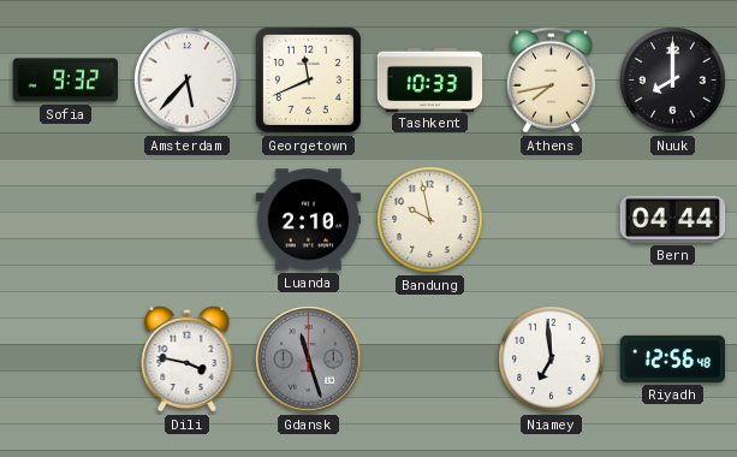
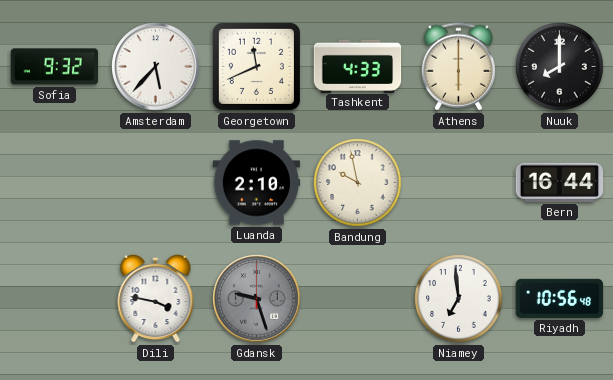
Tashkent: 10:33 -> 4:33
Athens: 7:43 -> 6:00
Bern: 04:44 -> 16:44
Gdansk: 11:27 -> 9:27
Riyadh: 12:56 -> 10:56
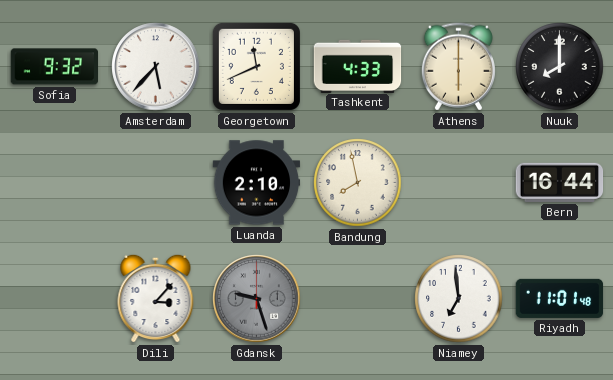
Bandung: 9:58 -> 7:58
Dili: 3:47 -> 3:07
Riyadh: 10:56 -> 11:01
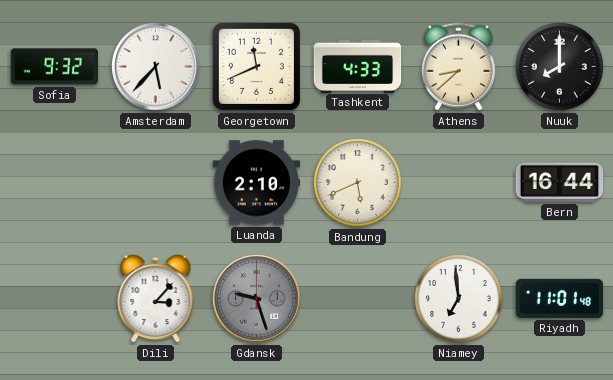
Athens: 6:00 -> 8:38
Bandung: 7:58 -> 5:41
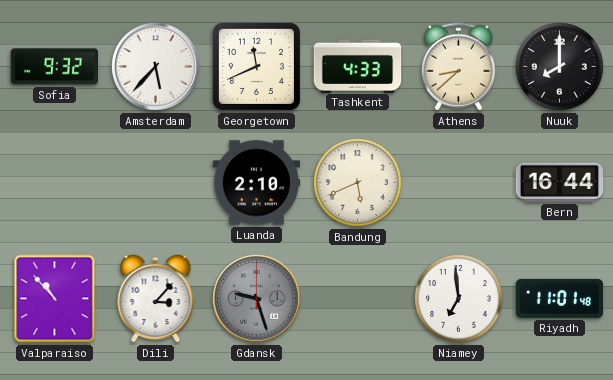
Valparaiso: none -> 10:53
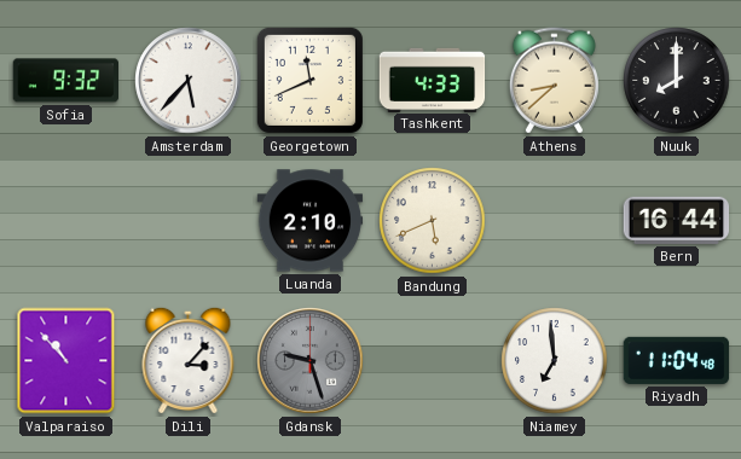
Riyadh: 11:01 -> 11:04
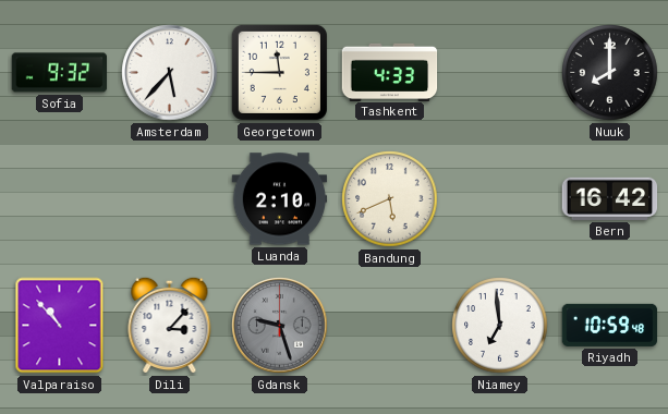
Georgetown: 11:41 -> 11:45
Athens: 8:38 -> none
Bern: 16:44 -> 16:42
Riyadh: 11:04 -> 10:59
